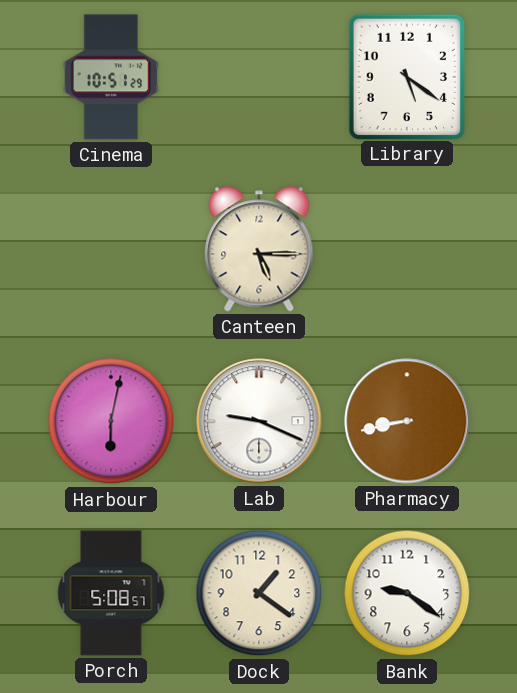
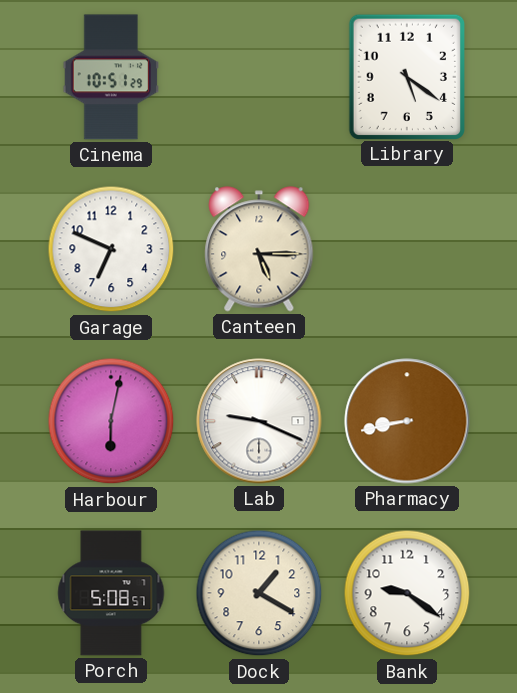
Garage: none -> 6:49
Dock: 1:21 -> 1:20
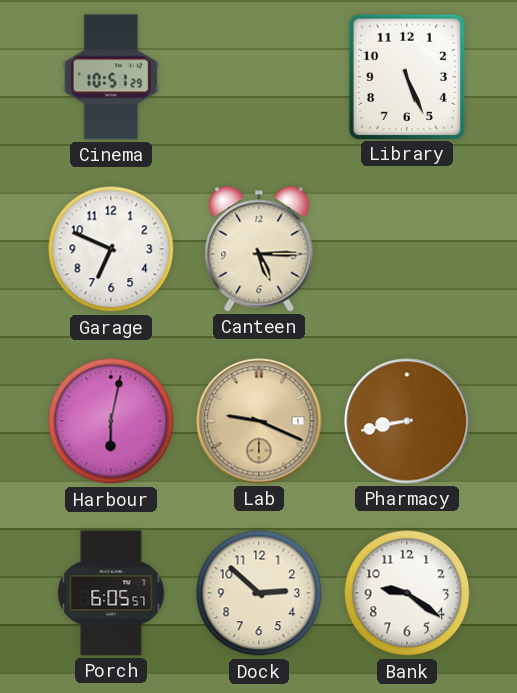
Library: 5:21 -> 5:26
Lab dial: white -> champagne
Porch: 5:08 -> 6:05
Dock: 1:20 -> 2:52
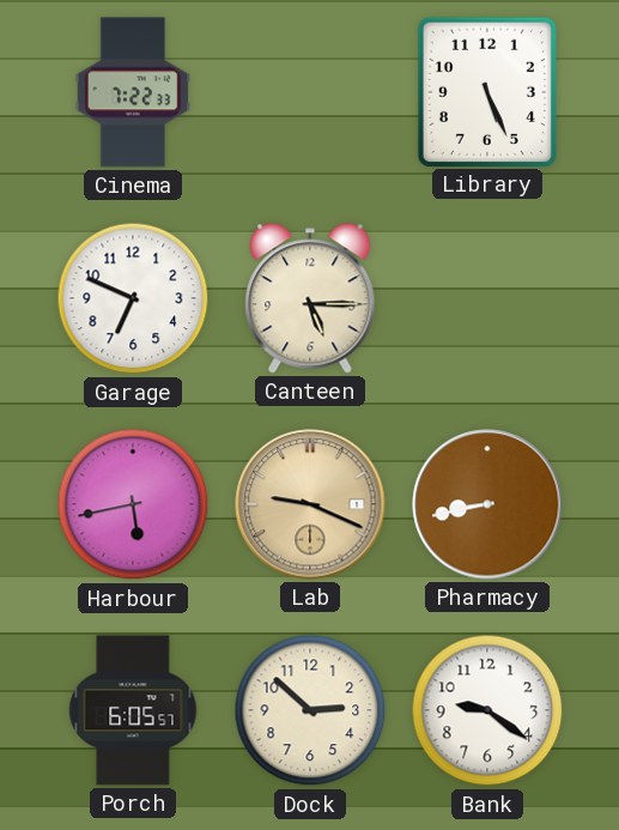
Cinema: 10:51 -> 7:22
Harbour: 6:02 -> 5:43
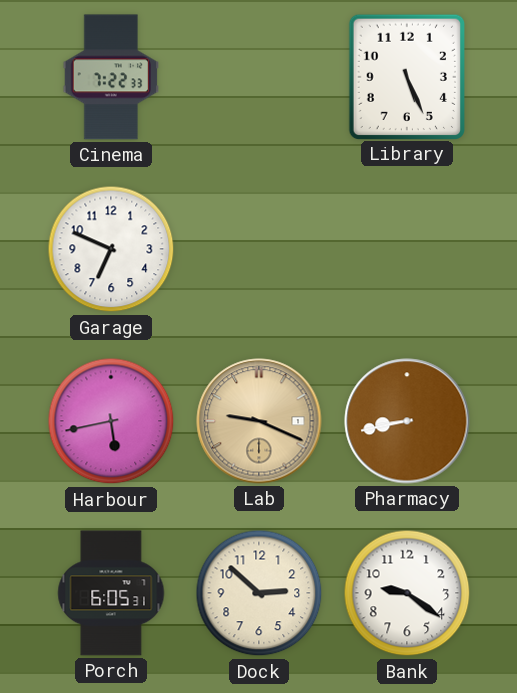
Canteen: 5:15 -> none
Porch: 6:05:57 -> 6:05:31
